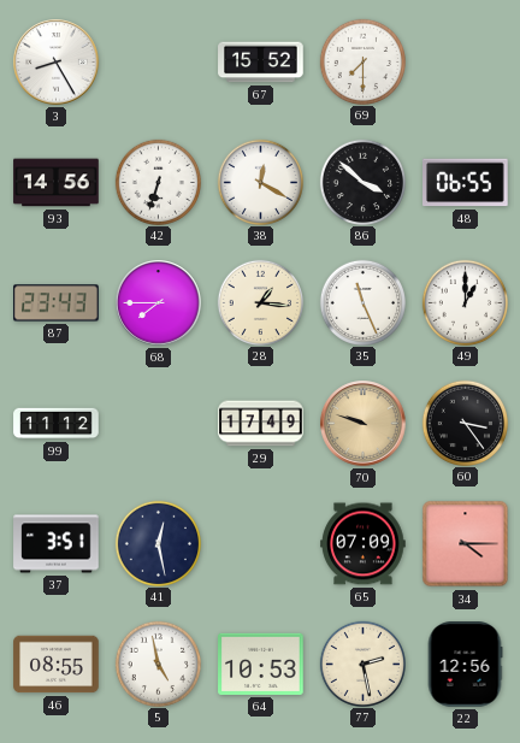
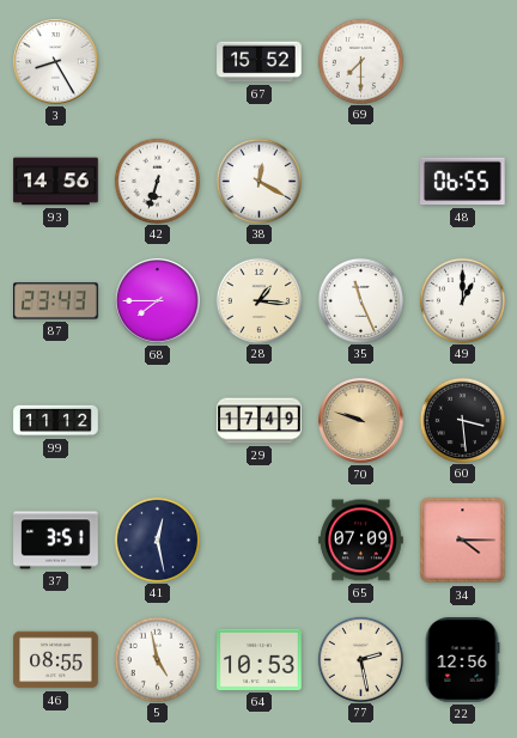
86: 3:52 -> none
60: 3:24 -> 3:29
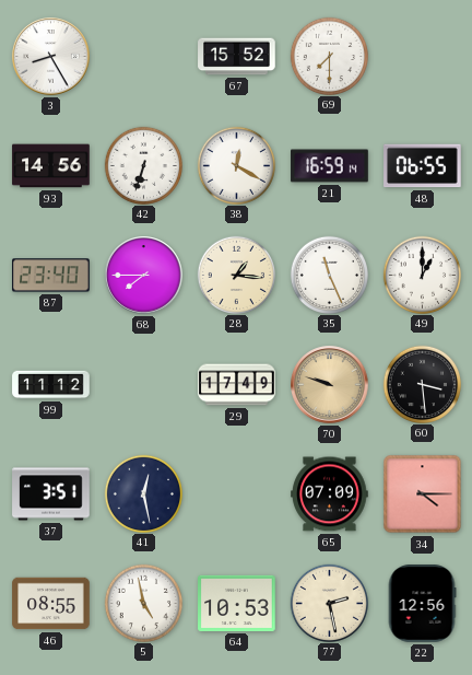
21: none -> 16:59
87: 23:43 -> 23:40
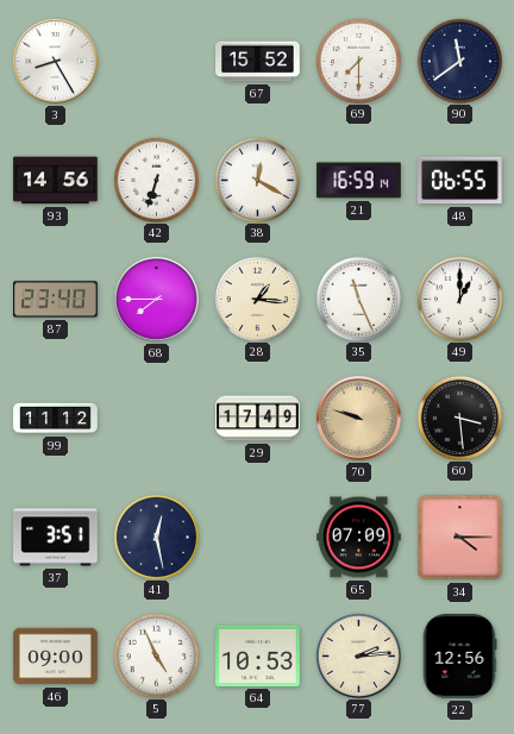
90: none -> 11:39
46: 08:55 -> 09:00
5: 4:58 -> 4:56
77: 2:28 -> 2:14
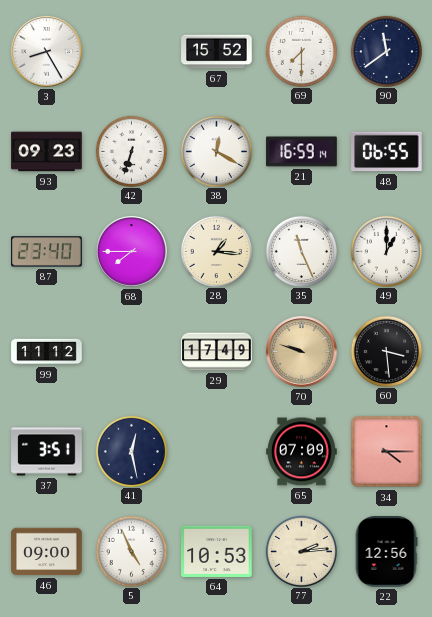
93: 14:56 -> 09:23
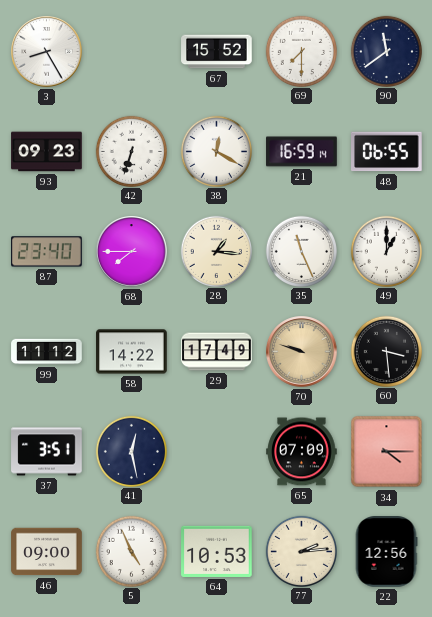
58: none -> 14:22
